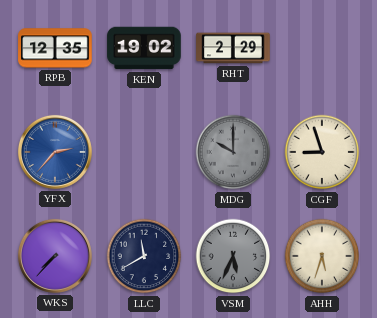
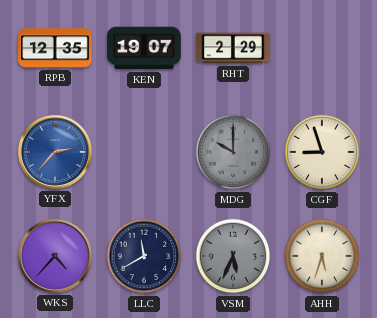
KEN: 19:02 -> 19:07
WKS: 7:37 -> 4:37
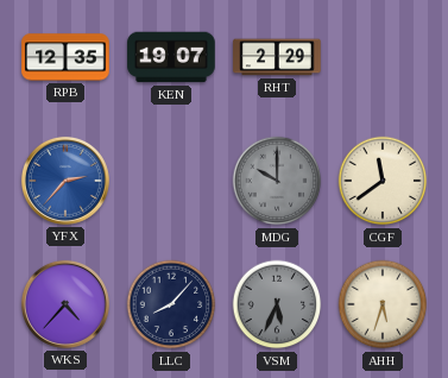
CGF: 8:57 -> 11:39
LLC: 11:40 -> 8:07
